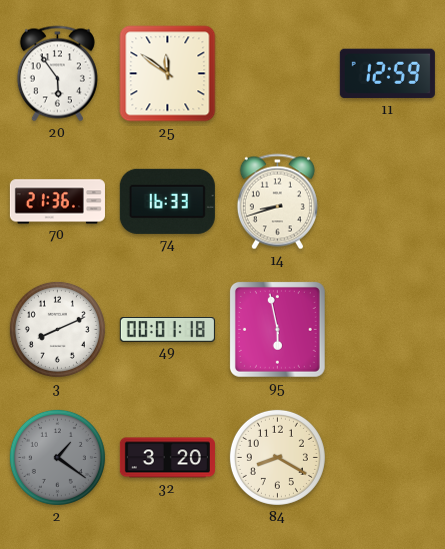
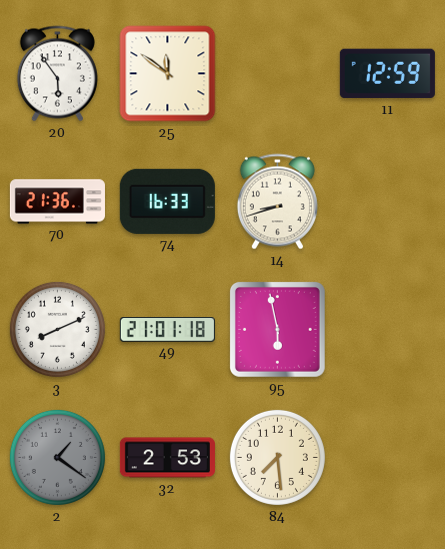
49: 00:01 -> 21:01
32: 3:20 -> 2:53
84: 8:20 -> 7:29
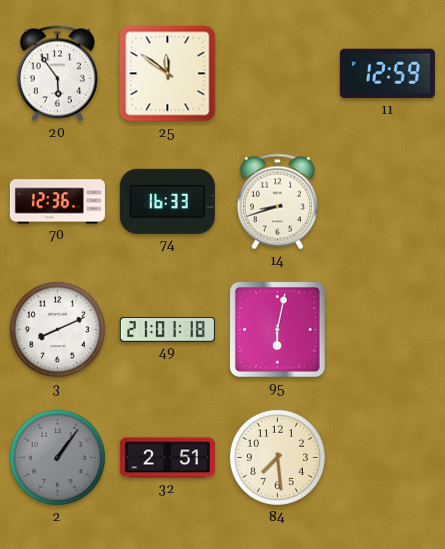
70: 21:36 -> 12:36
95: 5:58 -> 6:02
2: 1:21 -> 1:06
32: 2:53 -> 2:51
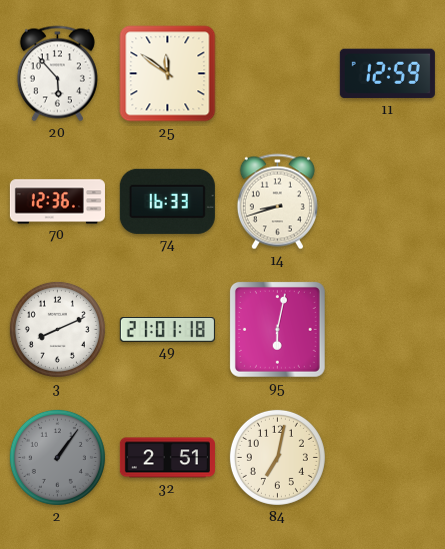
20: 5:54 -> 5:53
84: 7:29 -> 7:02
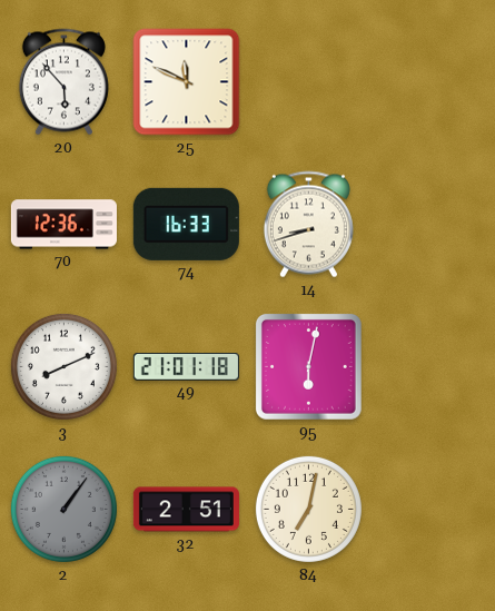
25: 11:51 -> 11:49
11: 12:59 -> none
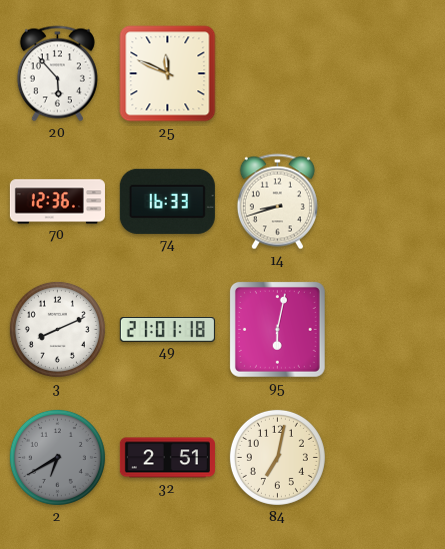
2: 1:06 -> 6:40
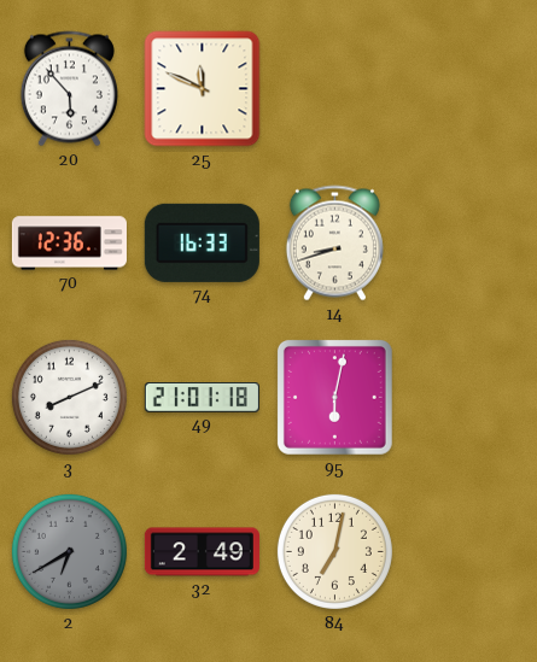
32: 2:51 -> 2:49
